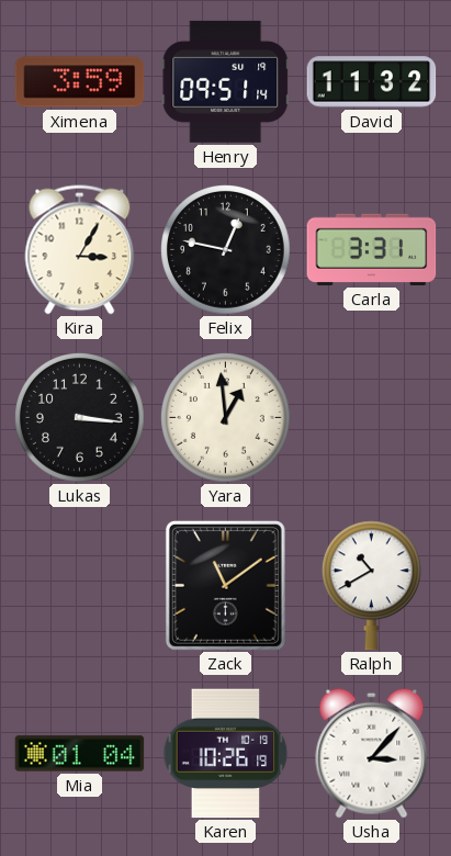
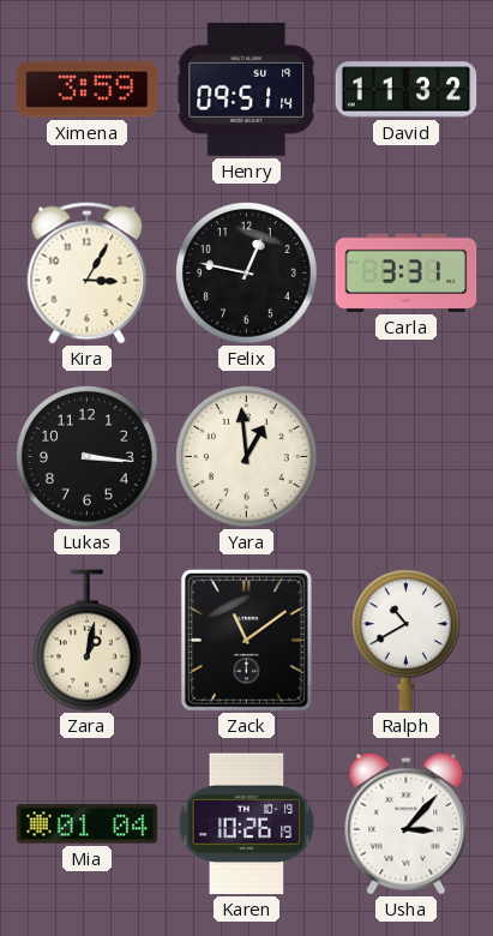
Zara: none -> 1:02
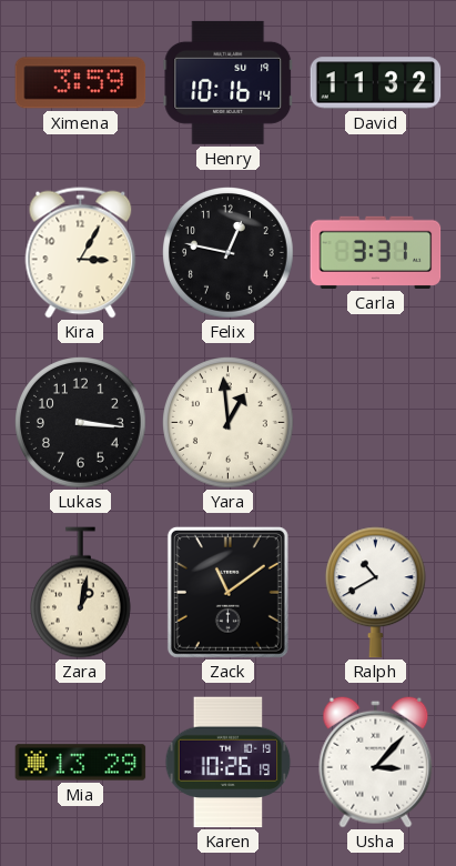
Henry: 09:51 -> 10:16
Mia: 01:04 -> 13:29
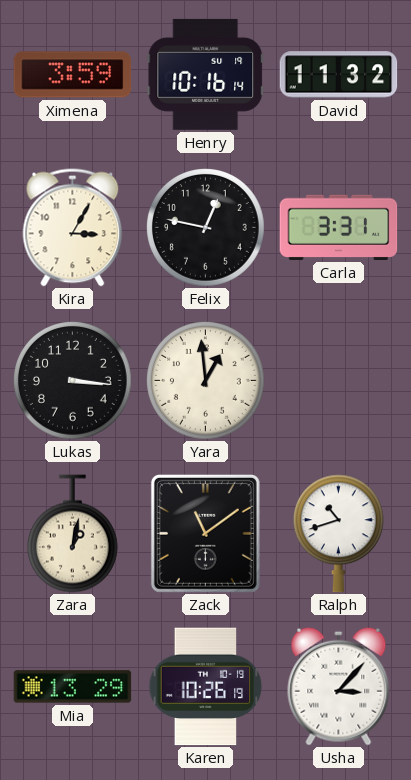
Ralph: 10:40 -> 10:42
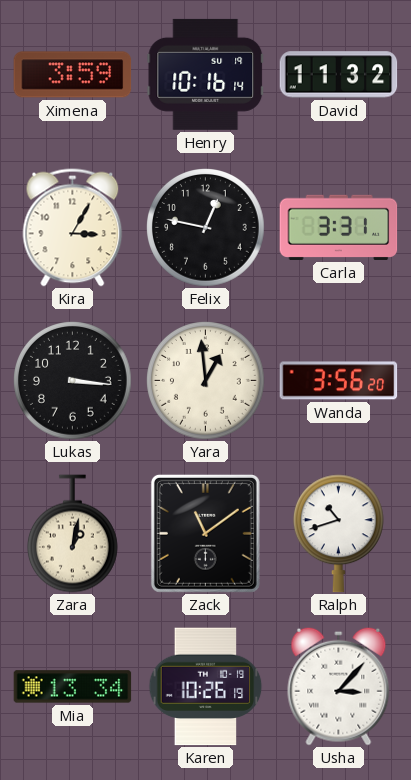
Wanda: none -> 3:56
Mia: 13:29 -> 13:34
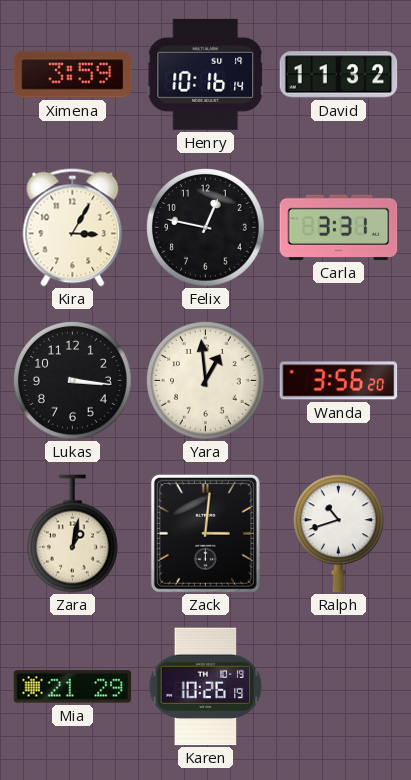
Zack: 11:09 -> 3:01
Mia: 13:34 -> 21:29
Usha: 3:07 -> none
